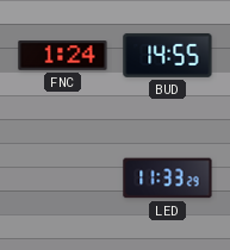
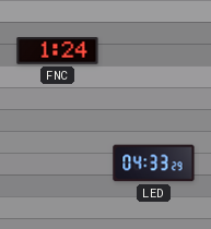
BUD: 14:55 -> none
LED: 11:33 -> 04:33
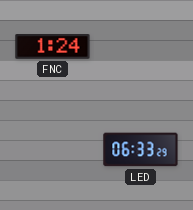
LED: 04:33 -> 06:33
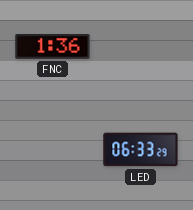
FNC: 1:24 -> 1:36
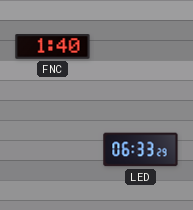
FNC: 1:36 -> 1:40
